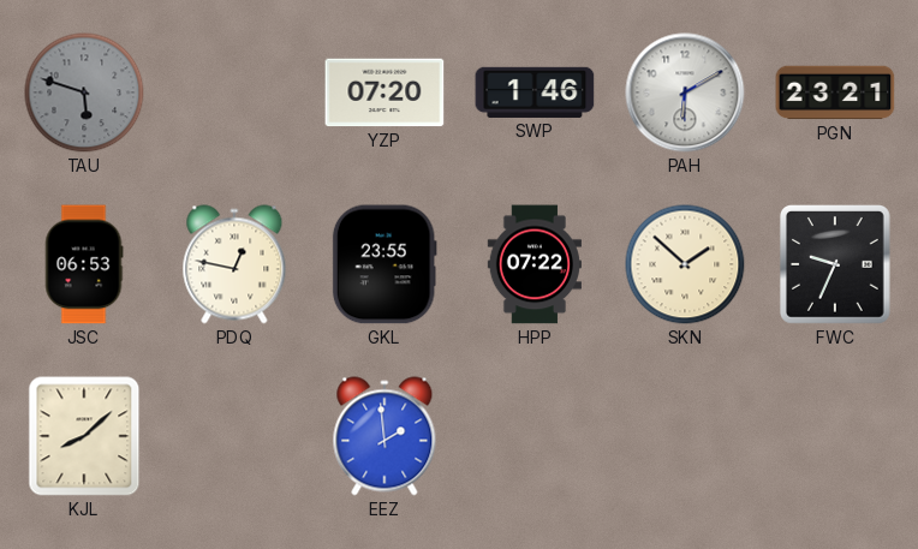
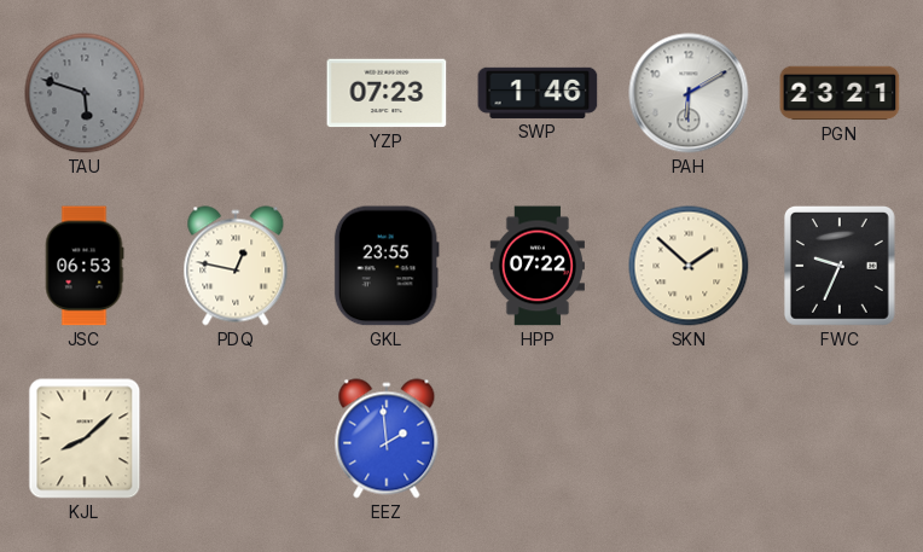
YZP: 07:20 -> 07:23
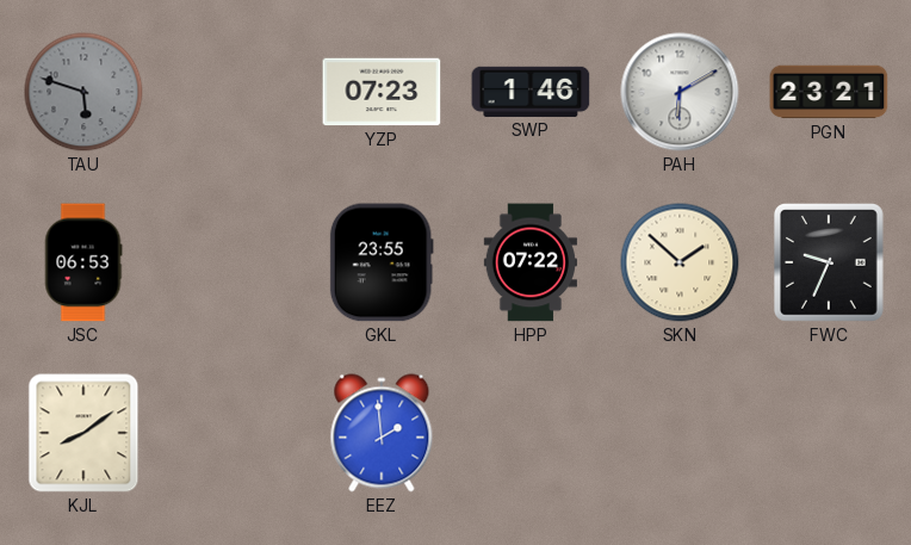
PDQ: 12:47 -> none
KJL: 8:08 -> 8:09
